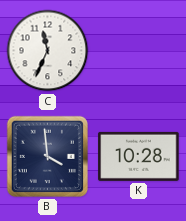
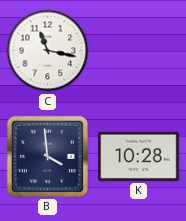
C: 11:34 -> 11:17
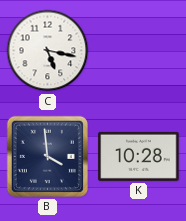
C: 11:17 -> 5:17
